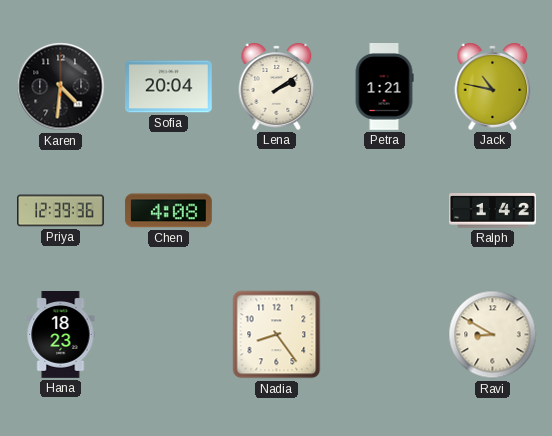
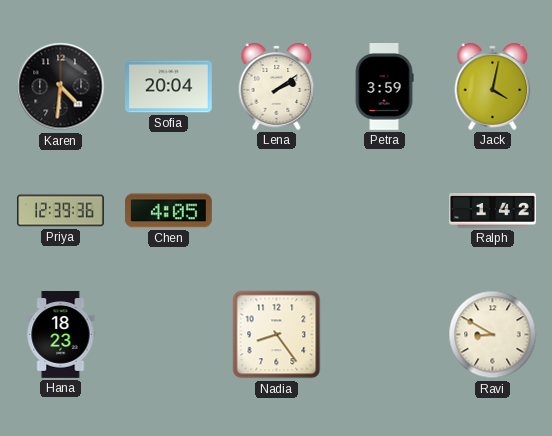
Petra: 1:21 -> 3:59
Jack: 10:47 -> 4:02
Chen: 4:08 -> 4:05
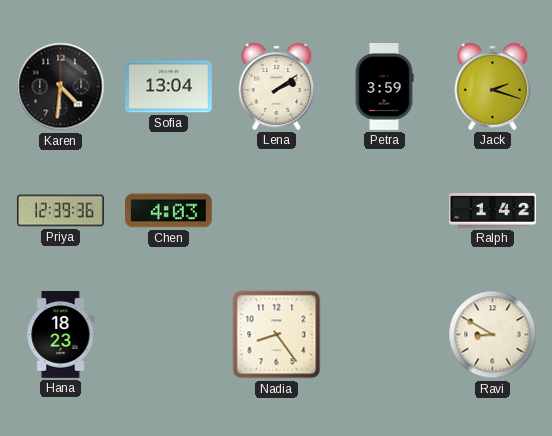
Sofia: 20:04 -> 13:04
Jack: 4:02 -> 2:18
Chen: 4:05 -> 4:03
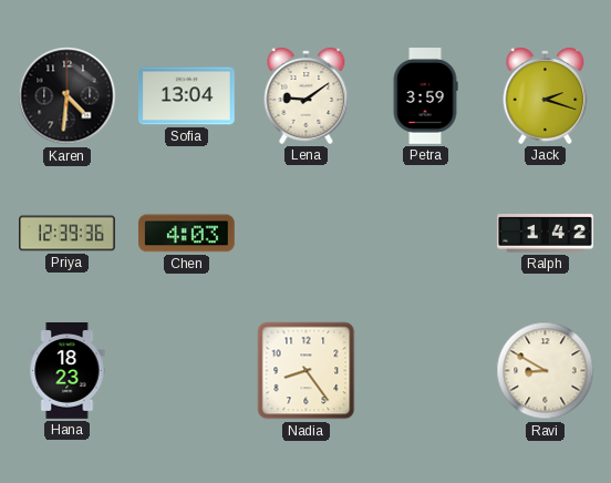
Lena: 2:09 -> 9:09
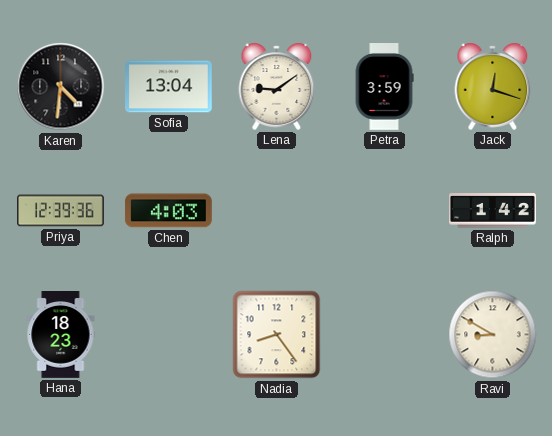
Jack: 2:18 -> 12:18
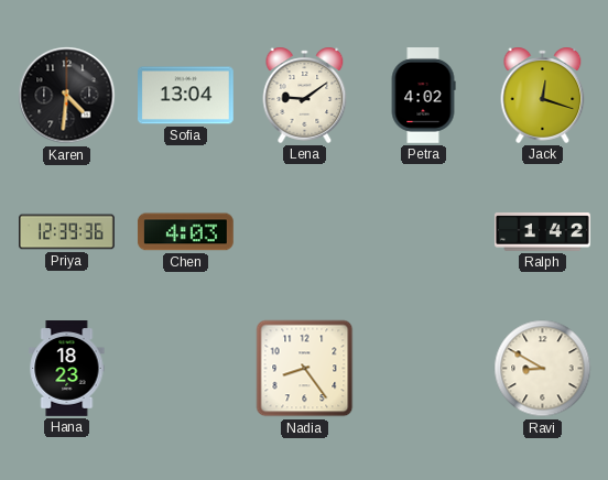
Petra: 3:59 -> 4:02
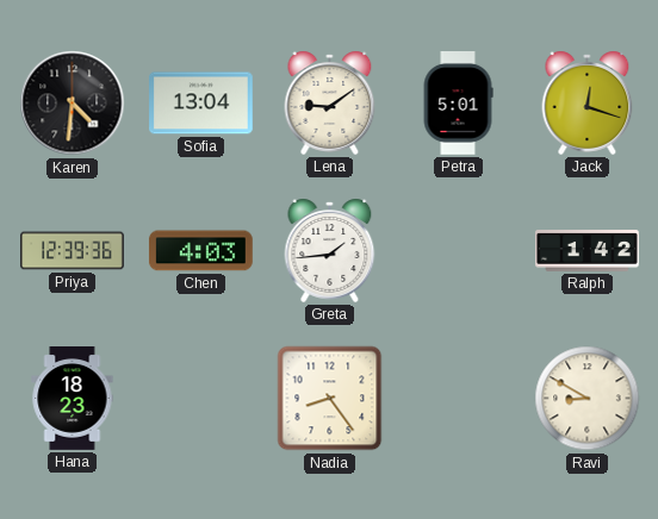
Petra: 4:02 -> 5:01
Greta: none -> 1:44
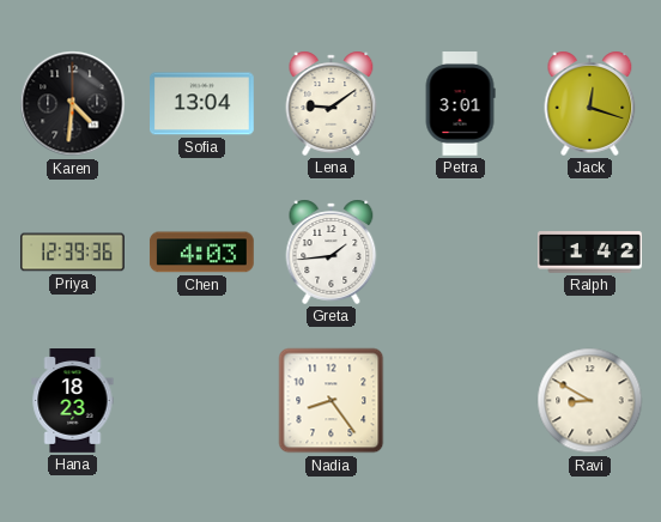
Petra: 5:01 -> 3:01
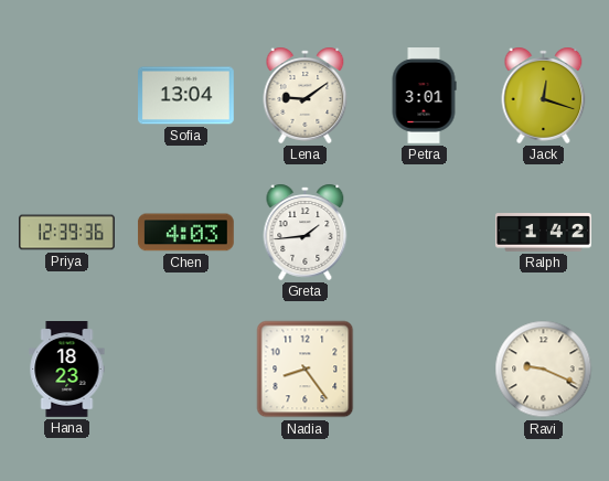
Karen: 4:31 -> none
Ravi: 8:50 -> 9:19
